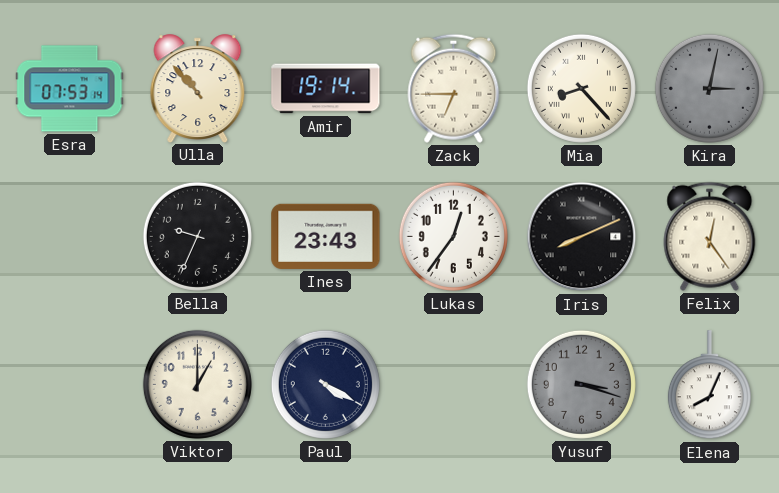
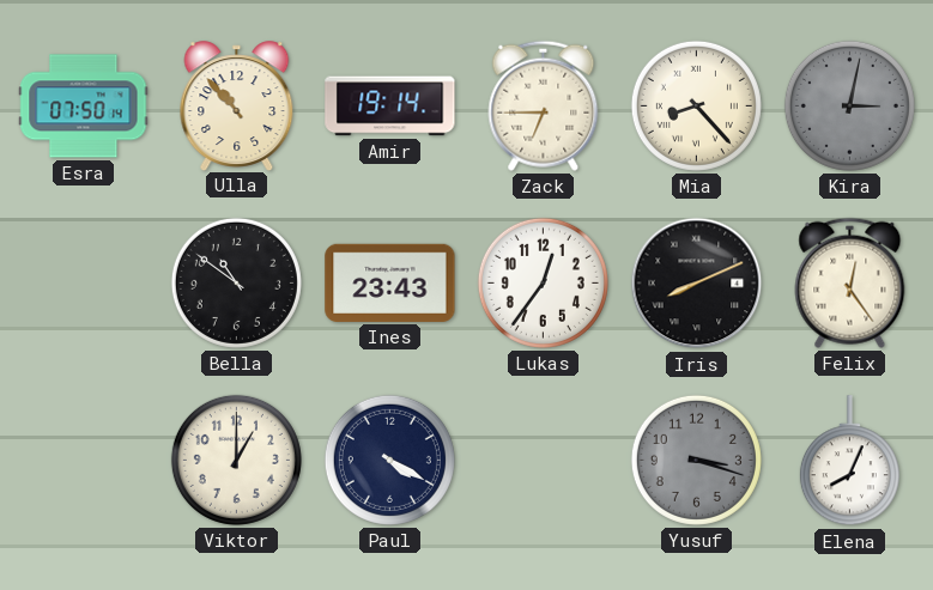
Esra: 07:53 -> 07:50
Bella: 9:34 -> 10:51
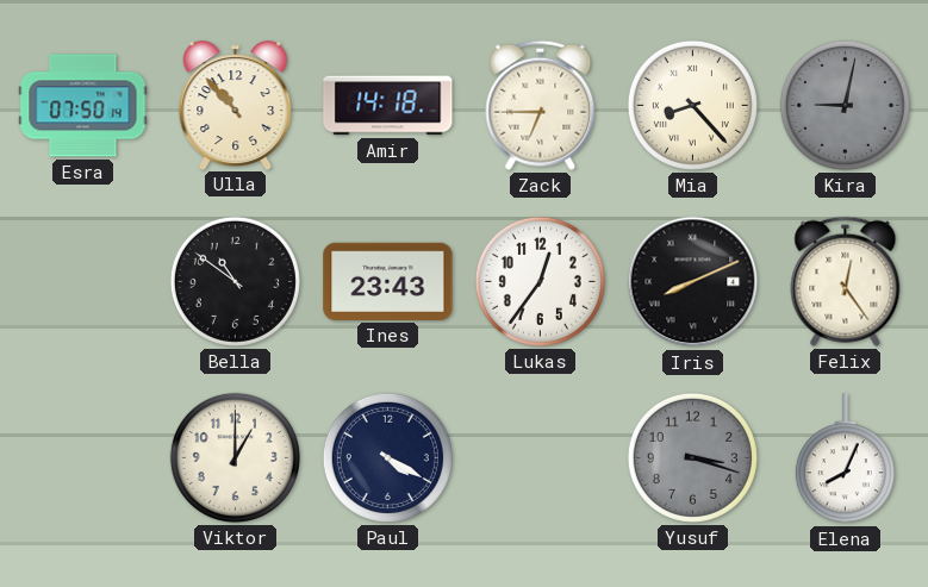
Amir: 19:14 -> 14:18
Kira: 3:02 -> 9:02
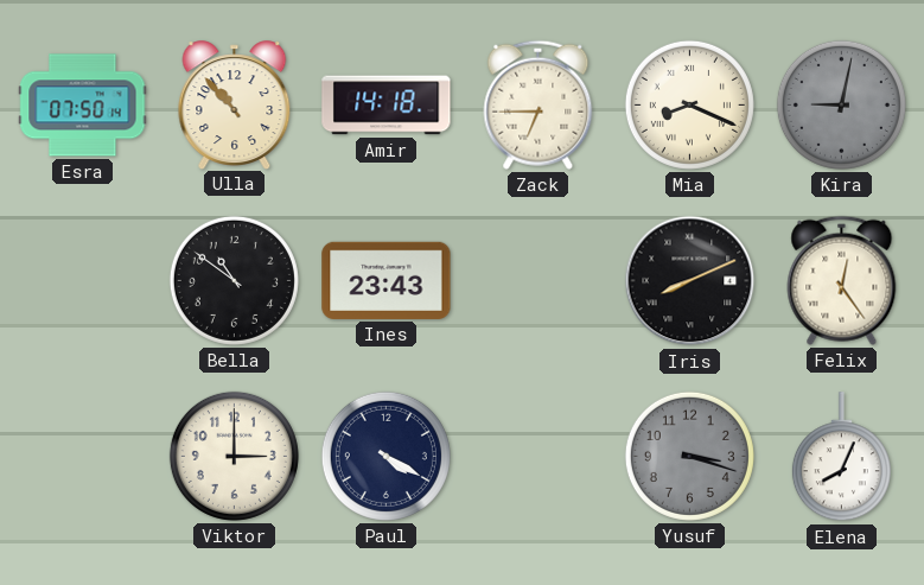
Mia: 8:23 -> 8:19
Lukas: 12:36 -> none
Viktor: 1:00 -> 3:00
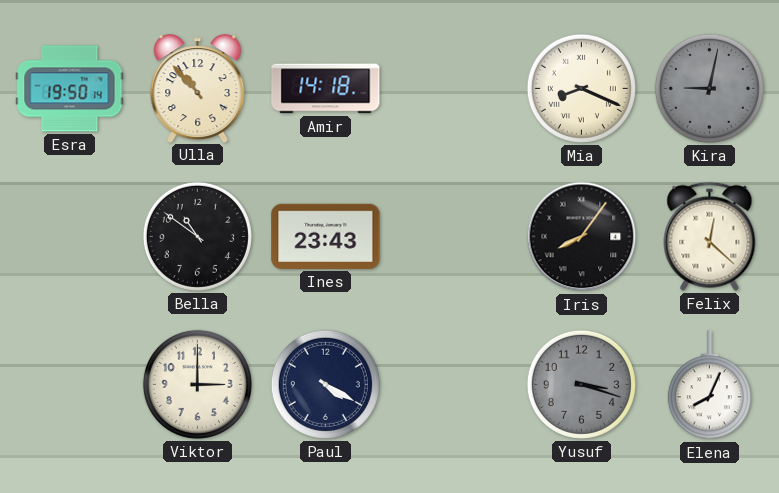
Esra: 07:50 -> 19:50
Zack: 6:45 -> none
Iris: 8:11 -> 8:06
Felix: 12:24 -> 12:22
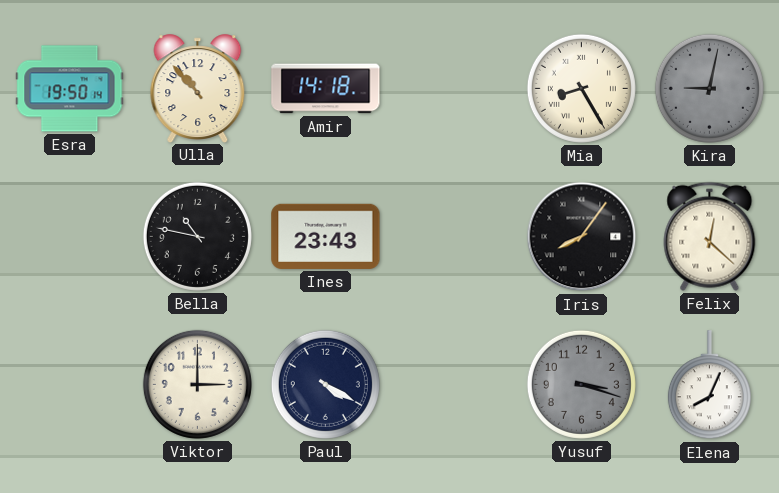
Mia: 8:19 -> 8:25
Bella: 10:51 -> 10:47
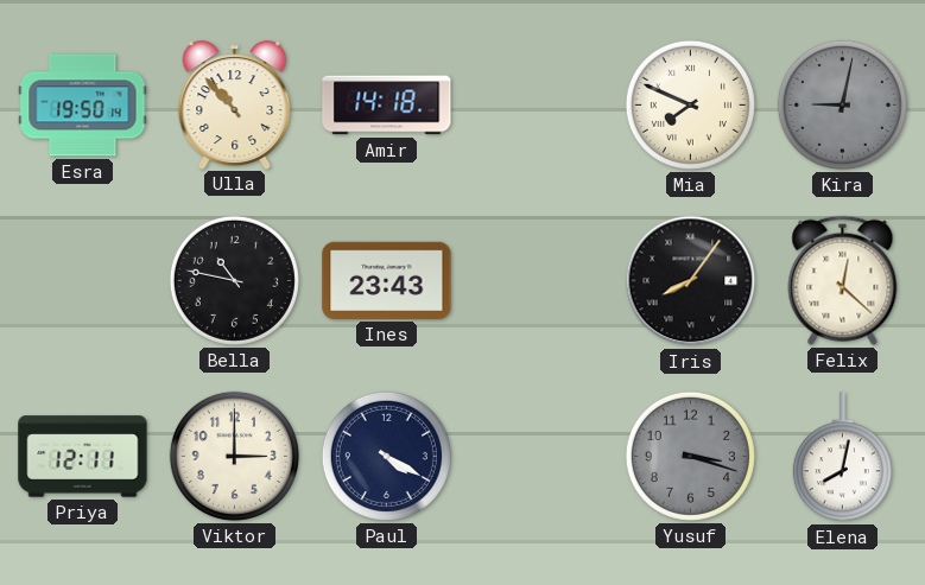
Mia: 8:25 -> 7:49
Priya: none -> 12:11
Elena: 8:04 -> 8:02
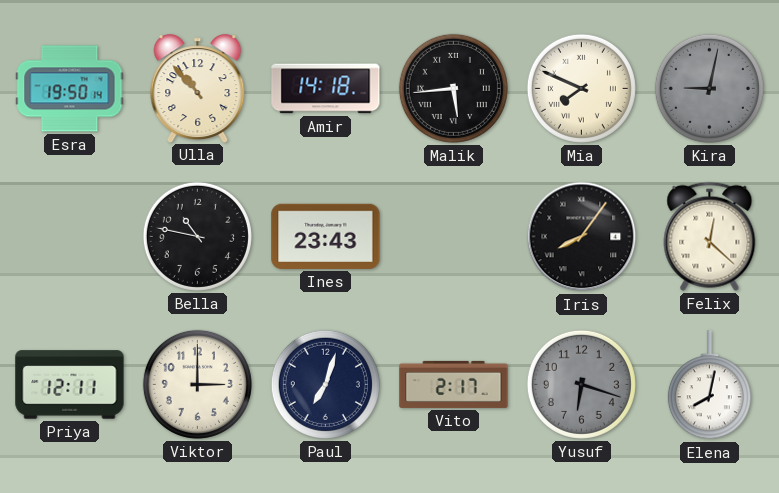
Malik: none -> 5:44
Paul: 4:20 -> 7:03
Vito: none -> 2:17
Yusuf: 3:18 -> 6:18
